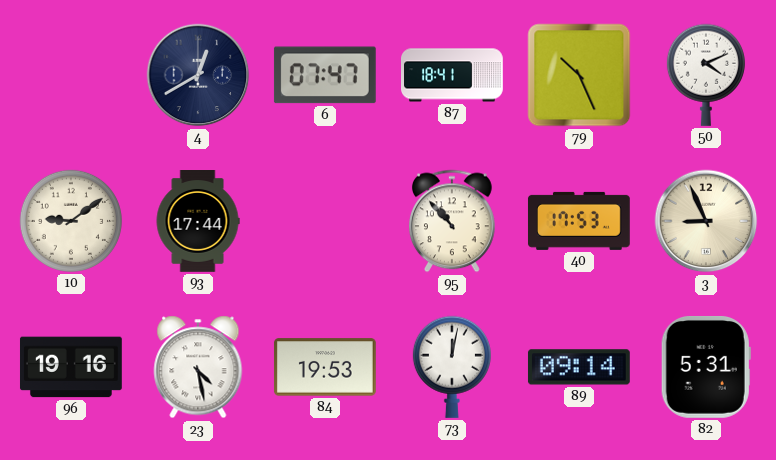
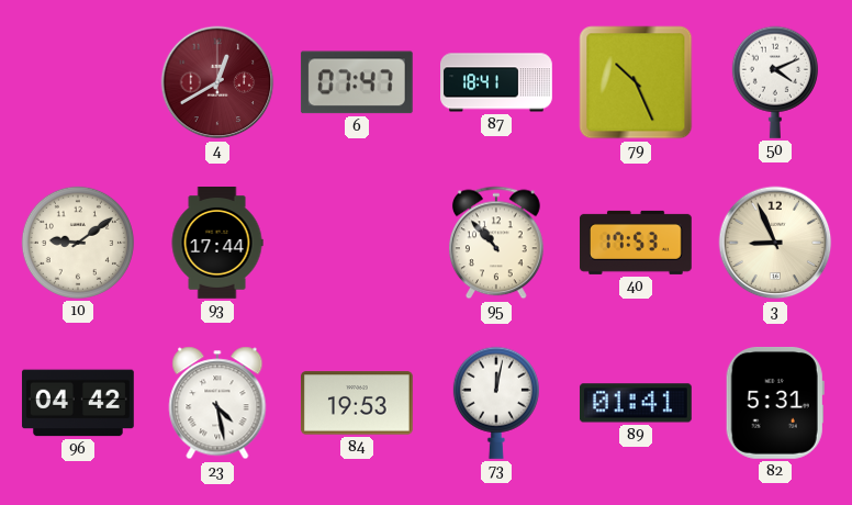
4 dial: navy -> burgundy
96: 19:16 -> 04:42
89: 09:14 -> 01:41
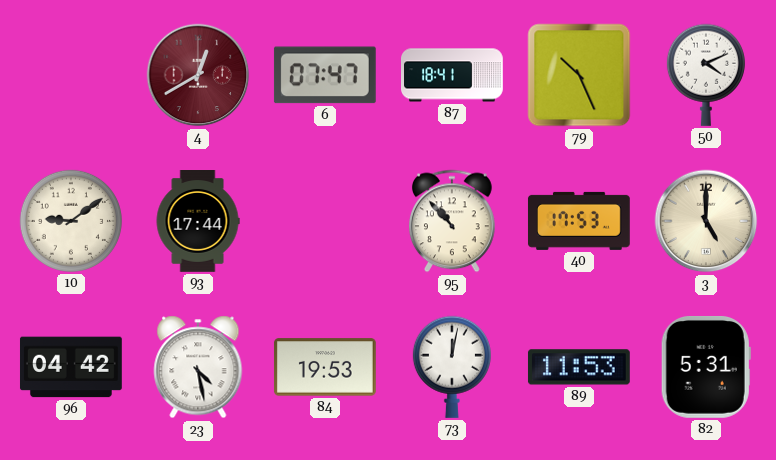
3: 8:56 -> 5:00
89: 01:41 -> 11:53
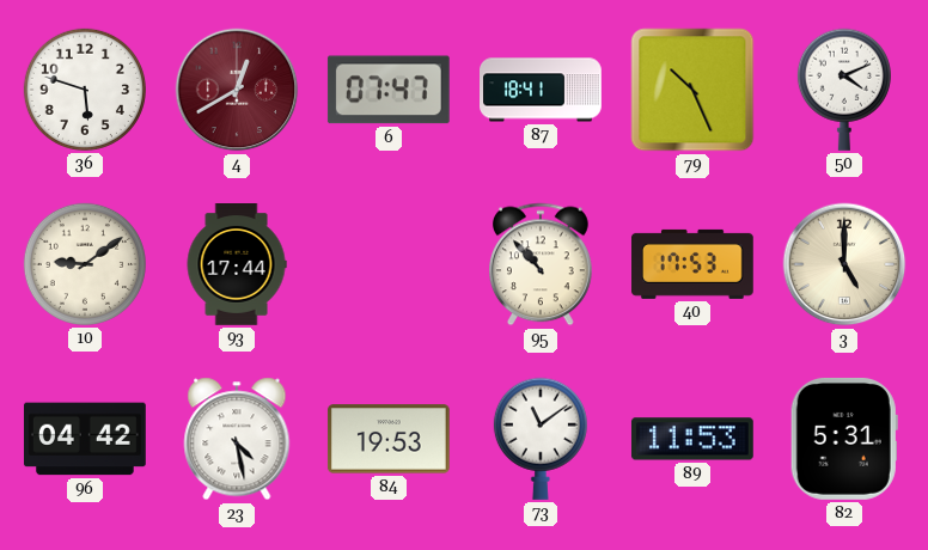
36: none -> 5:48
73: 12:02 -> 11:09
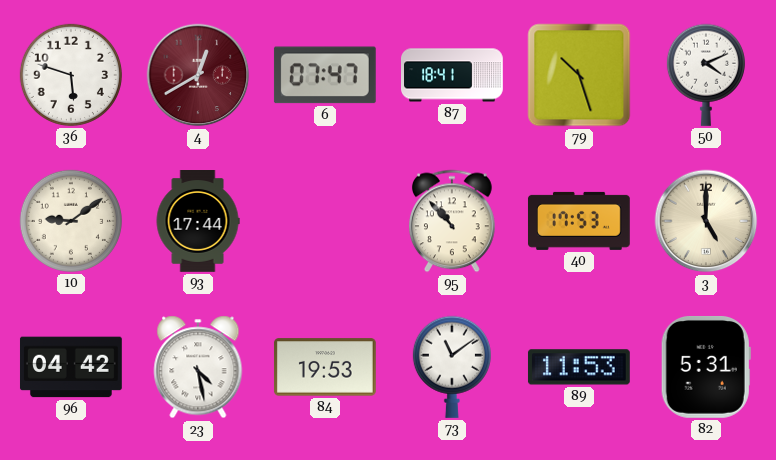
79: 10:26 -> 10:27
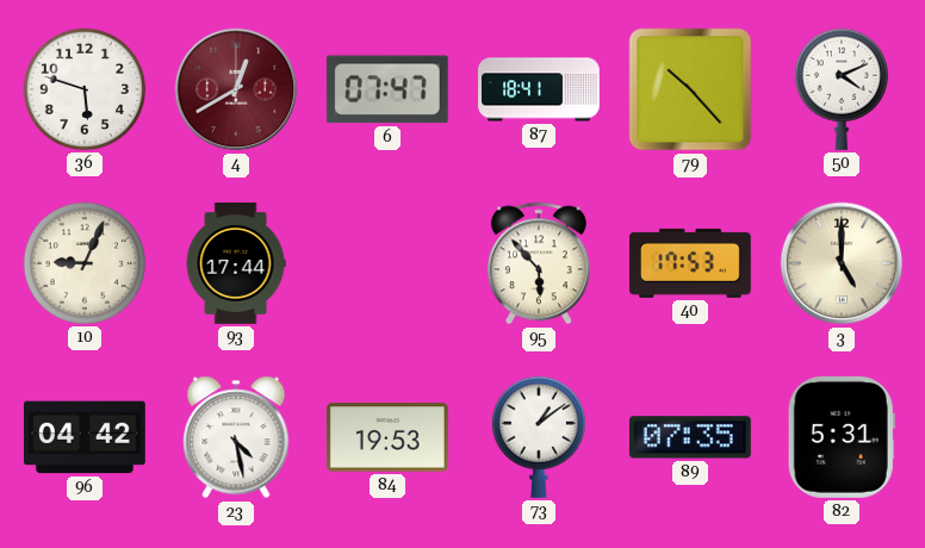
79: 10:27 -> 10:23
10: 9:09 -> 9:04
95: 10:53 -> 5:53
73: 11:09 -> 1:09
89: 11:53 -> 07:35
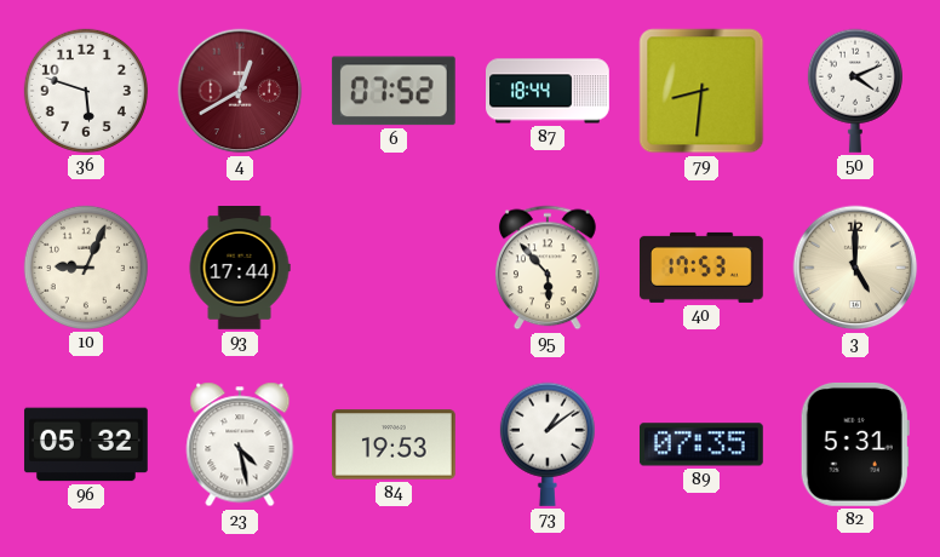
6: 07:47 -> 07:52
87: 18:41 -> 18:44
79: 10:23 -> 8:31
96: 04:42 -> 05:32
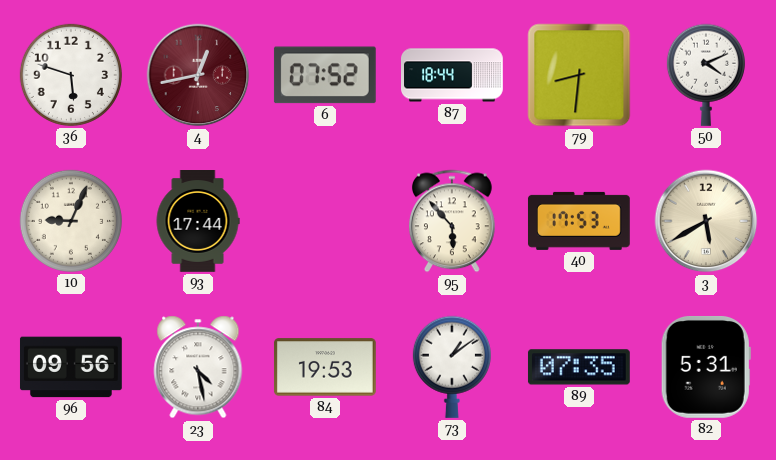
4: 12:40 -> 12:43
3: 5:00 -> 5:40
96: 05:32 -> 09:56
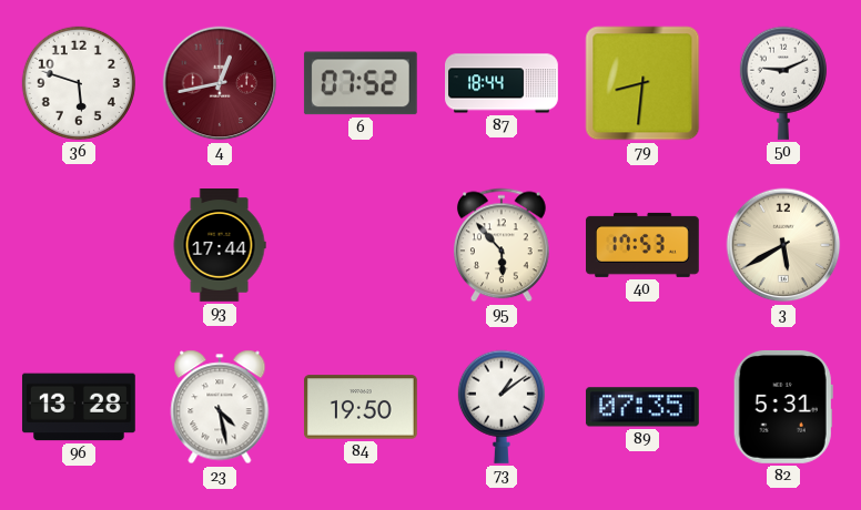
50: 4:11 -> 9:11
10: 9:04 -> none
96: 09:56 -> 13:28
84: 19:53 -> 19:50
